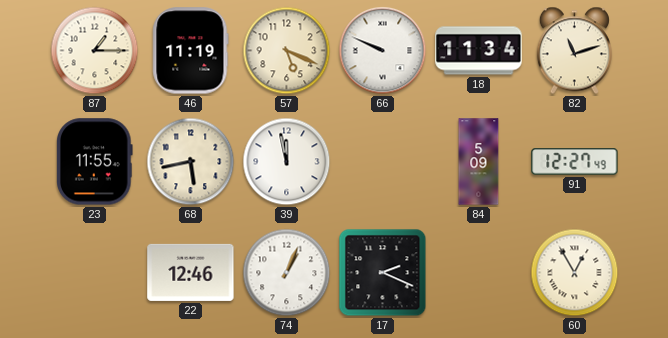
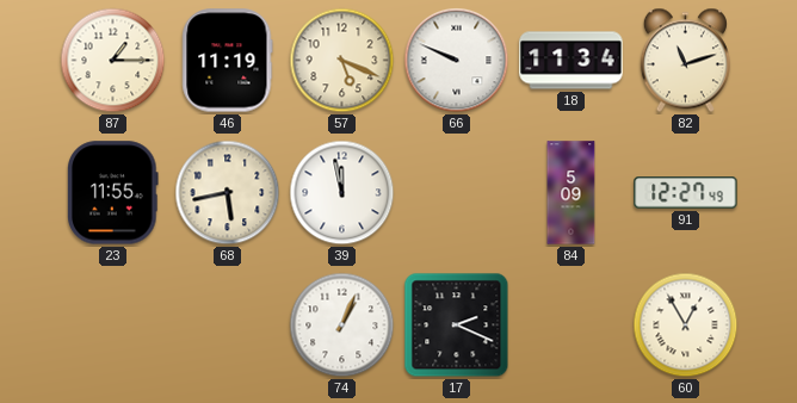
22: 12:46 -> none
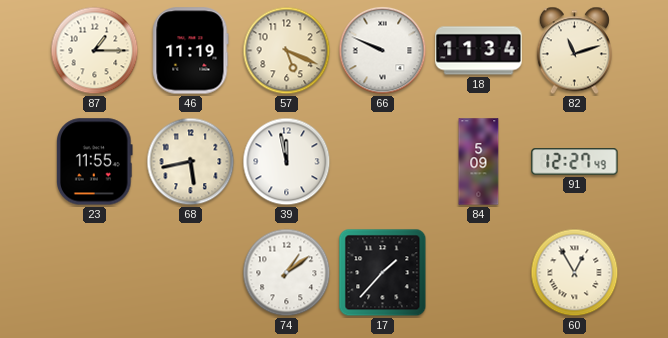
74: 1:04 -> 1:09
17: 2:19 -> 1:37
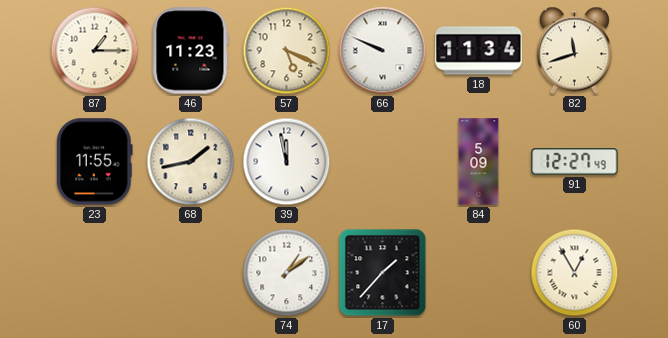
46: 11:19 -> 11:23
82: 11:12 -> 11:42
68: 5:43 -> 1:43
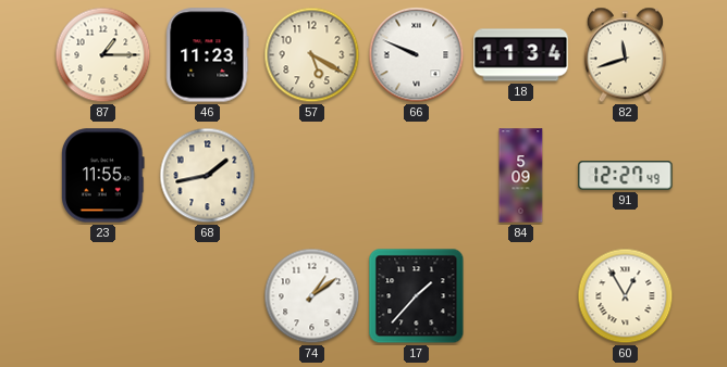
57: 5:19 -> 5:20
39: 11:58 -> none
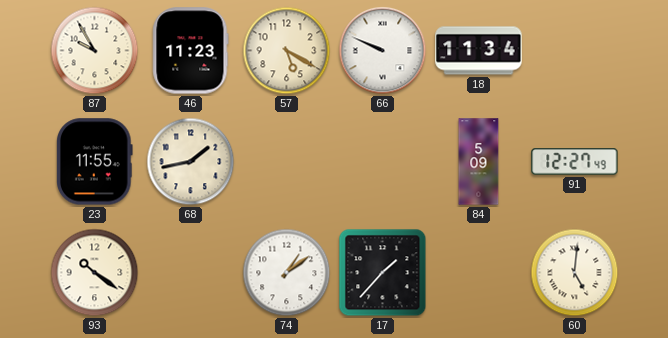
87: 1:15 -> 9:55
82: 11:42 -> none
93: none -> 10:21
60: 12:55 -> 5:01
